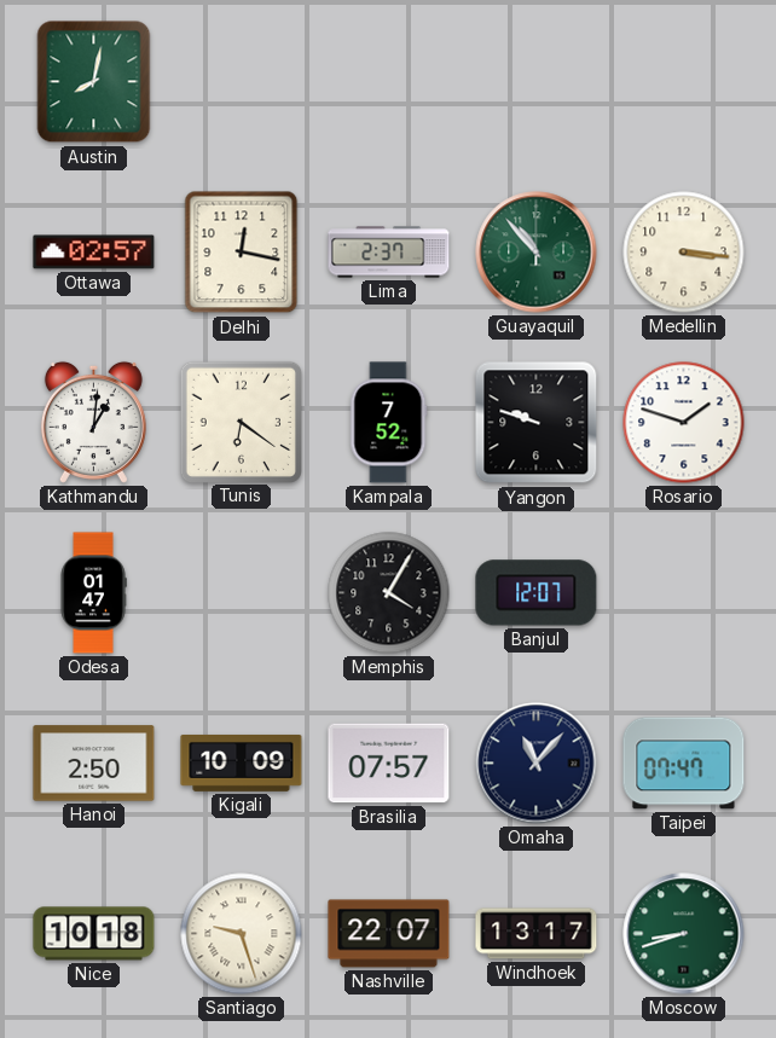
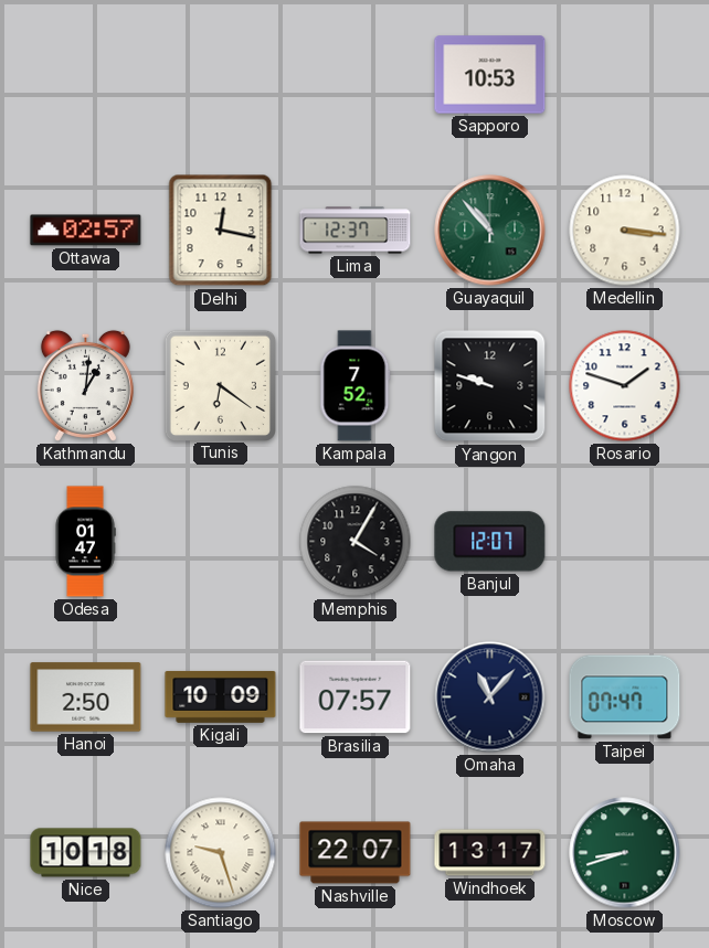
Austin: 8:02 -> none
Sapporo: none -> 10:53
Lima: 2:37 -> 12:37
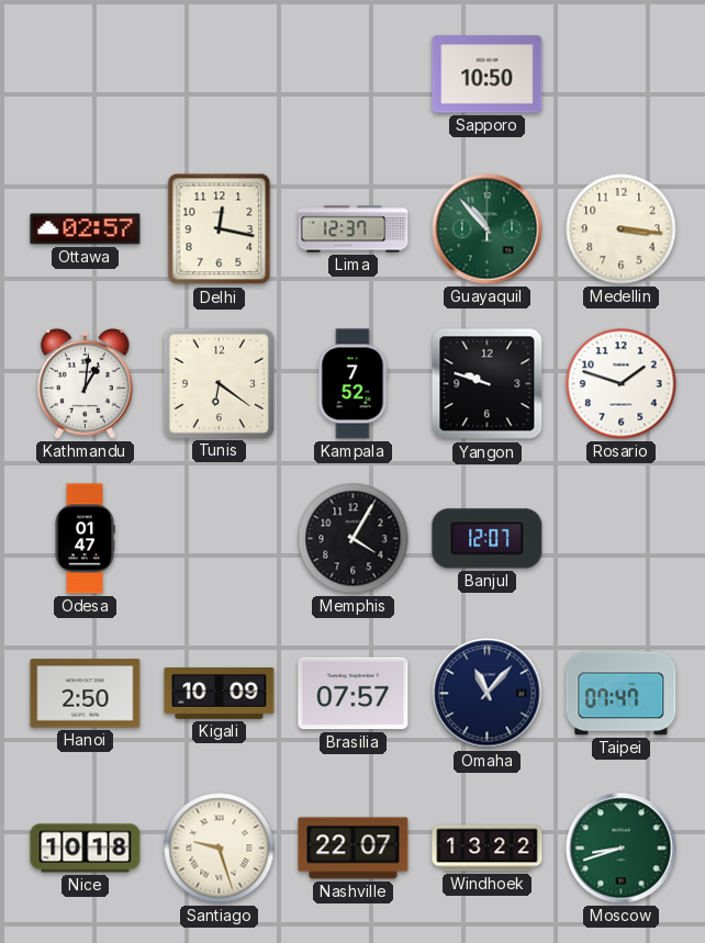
Sapporo: 10:53 -> 10:50
Windhoek: 13:17 -> 13:22
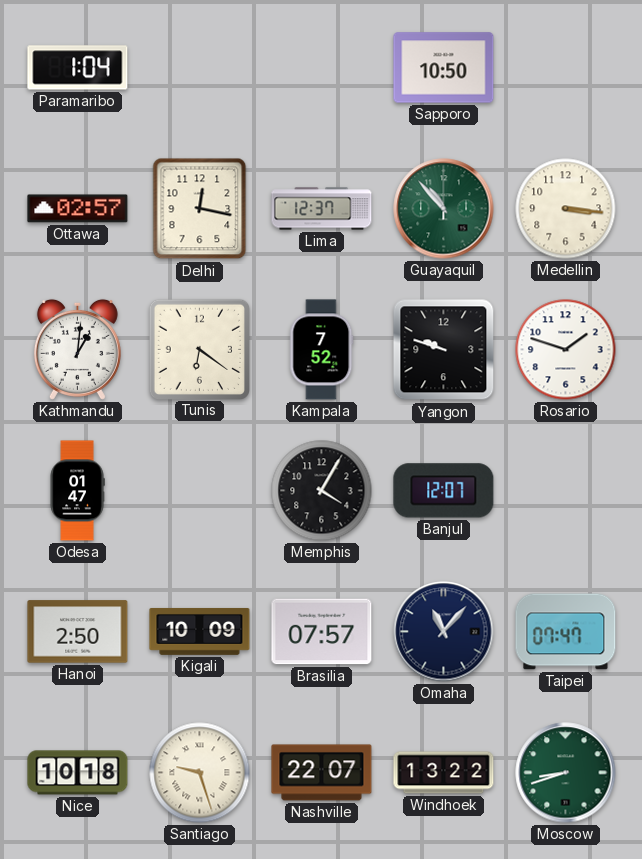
Paramaribo: none -> 1:04
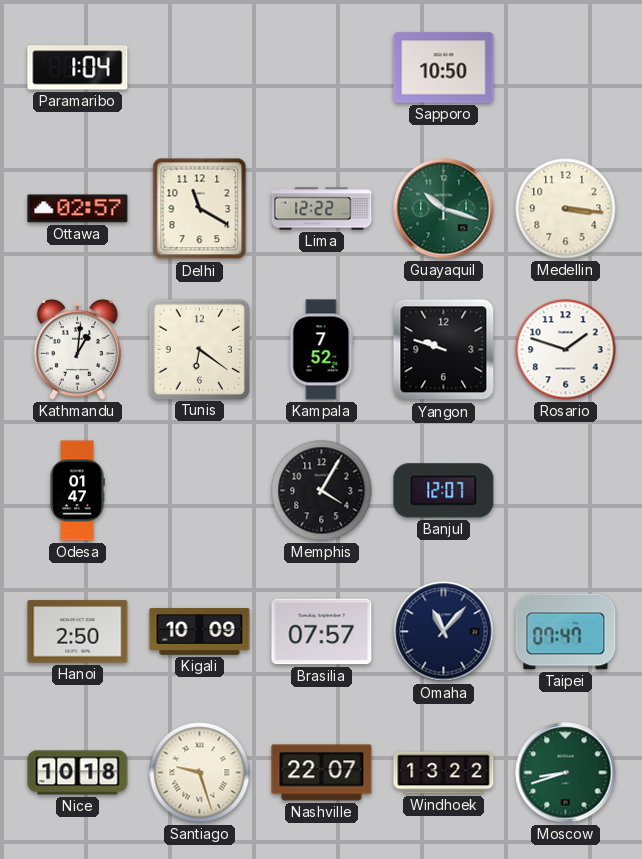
Delhi: 12:17 -> 11:20
Lima: 12:37 -> 12:22
Guayaquil: 10:53 -> 10:18
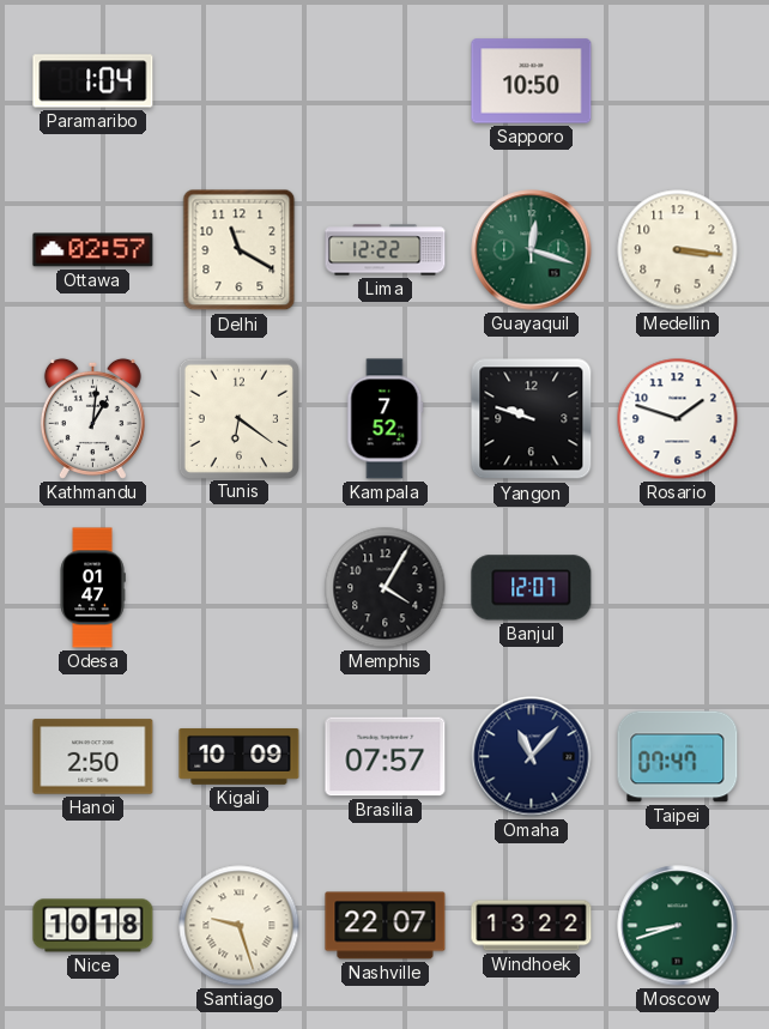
Guayaquil: 10:18 -> 12:18
